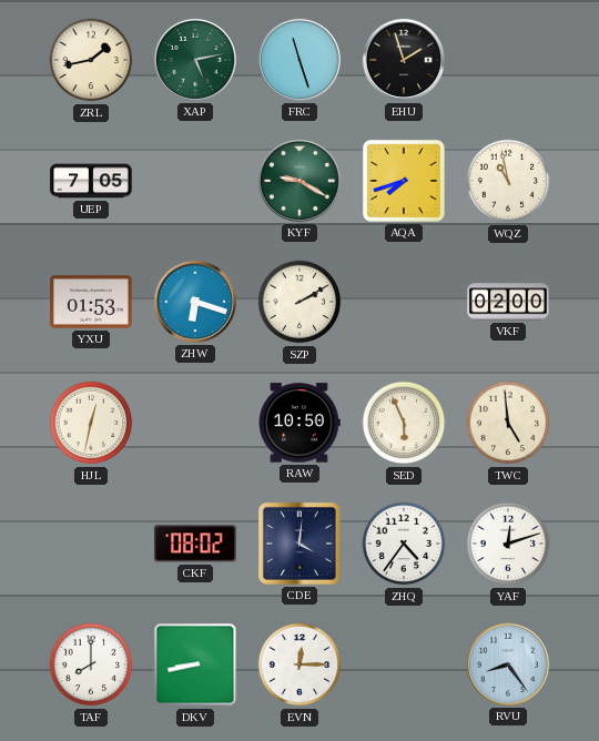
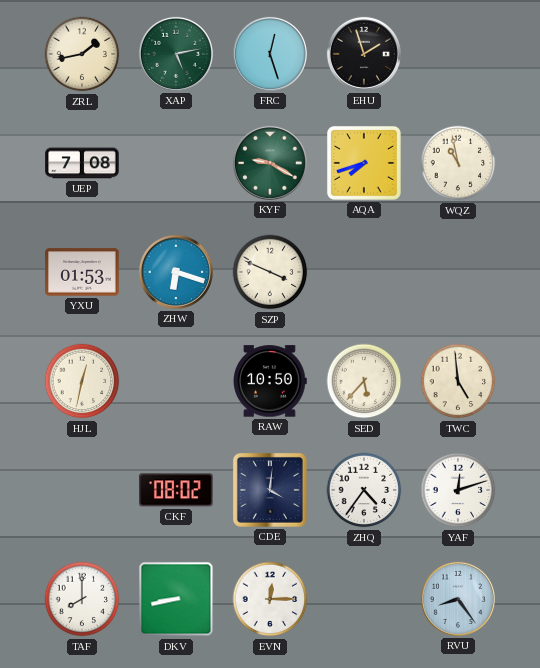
FRC: 11:27 -> 12:27
UEP: 7:05 -> 7:08
SZP: 2:10 -> 3:49
VKF: 02:00 -> none
SED: 5:56 -> 5:37
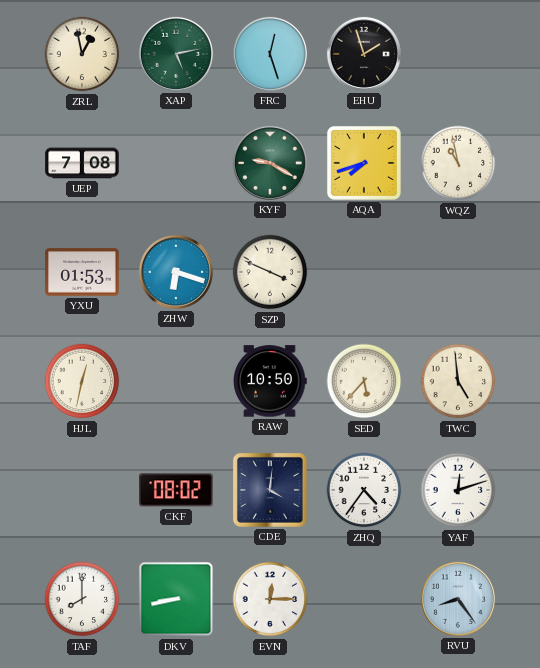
ZRL: 1:43 -> 12:58
